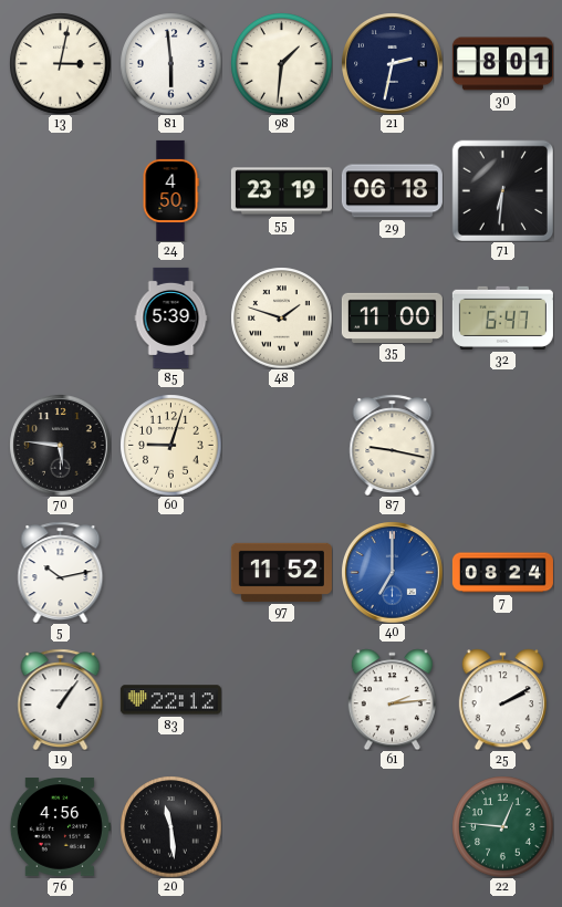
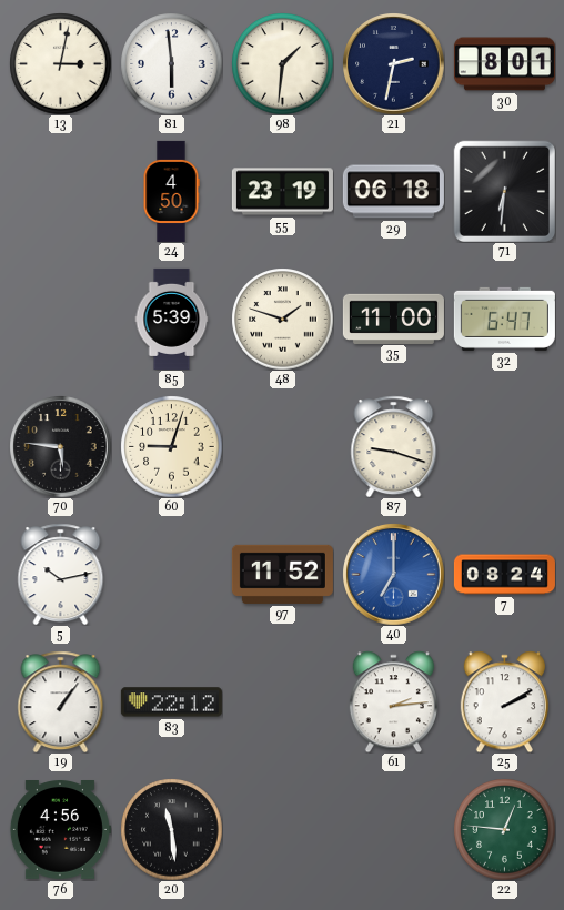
87: 9:17 -> 9:18
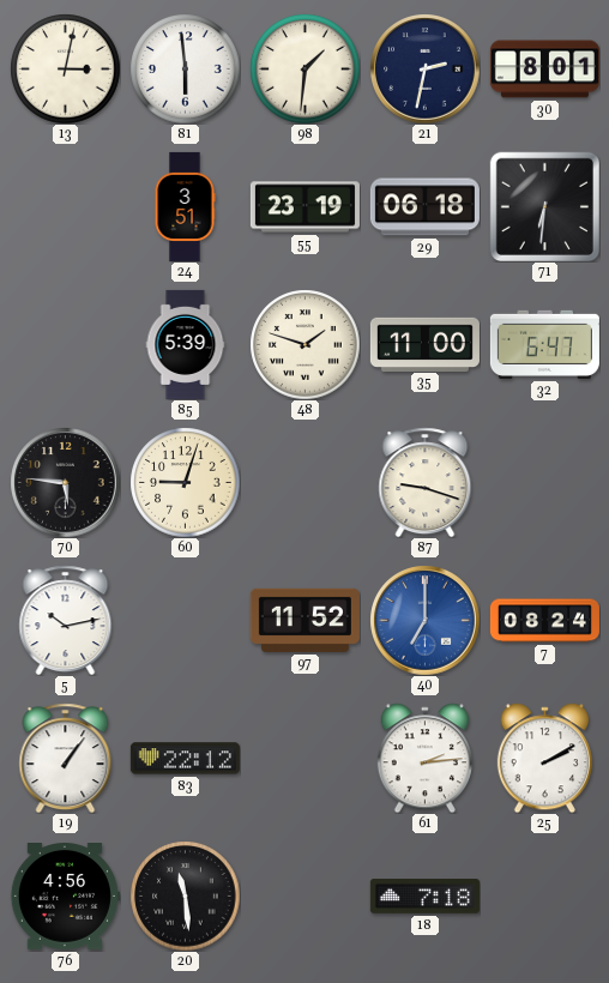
24: 4:50 -> 3:51
18: none -> 7:18
22: 12:46 -> none
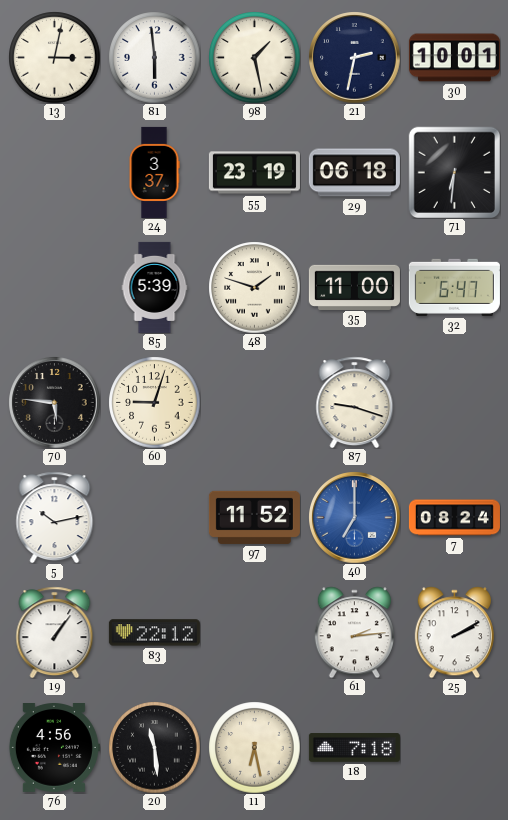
98: 1:31 -> 1:28
30: 8:01 -> 10:01
24: 3:51 -> 3:37
11: none -> 6:28
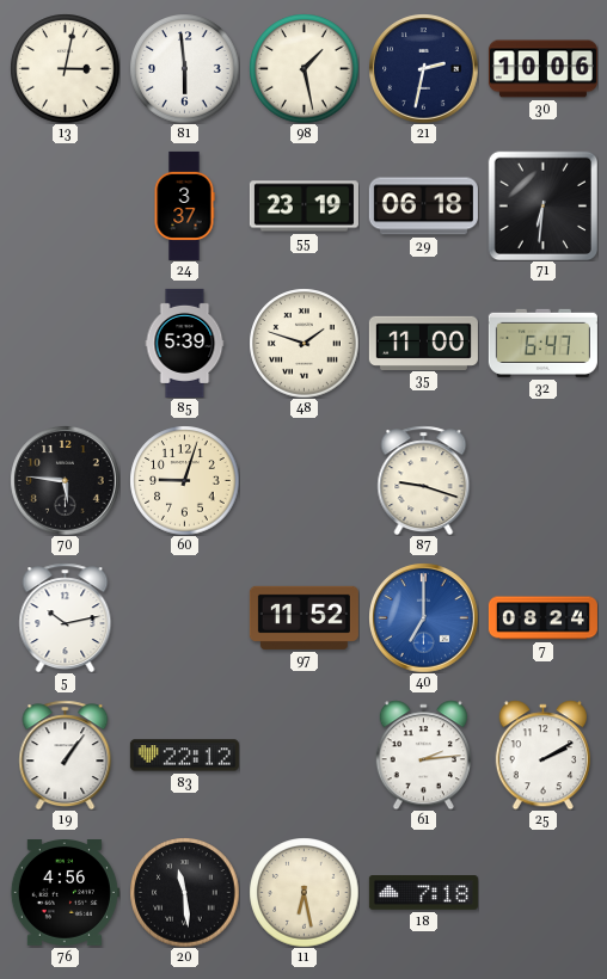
30: 10:01 -> 10:06
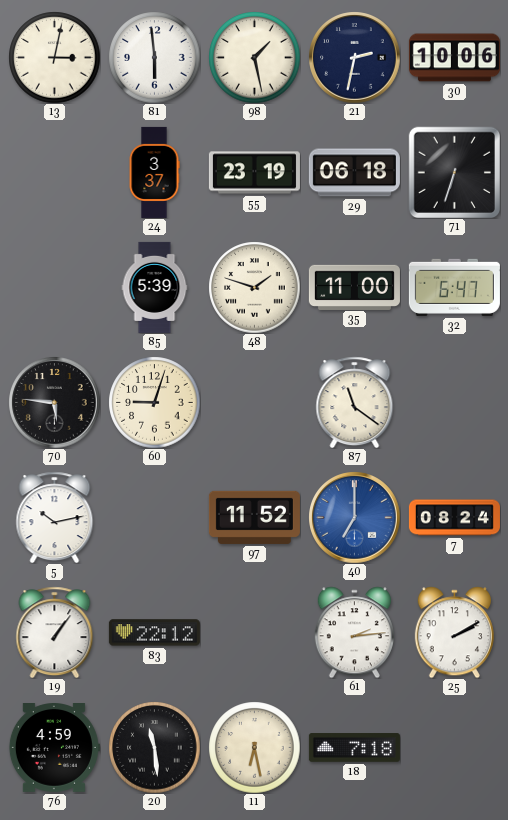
71: 6:31 -> 6:33
87: 9:18 -> 11:21
76: 4:56 -> 4:59
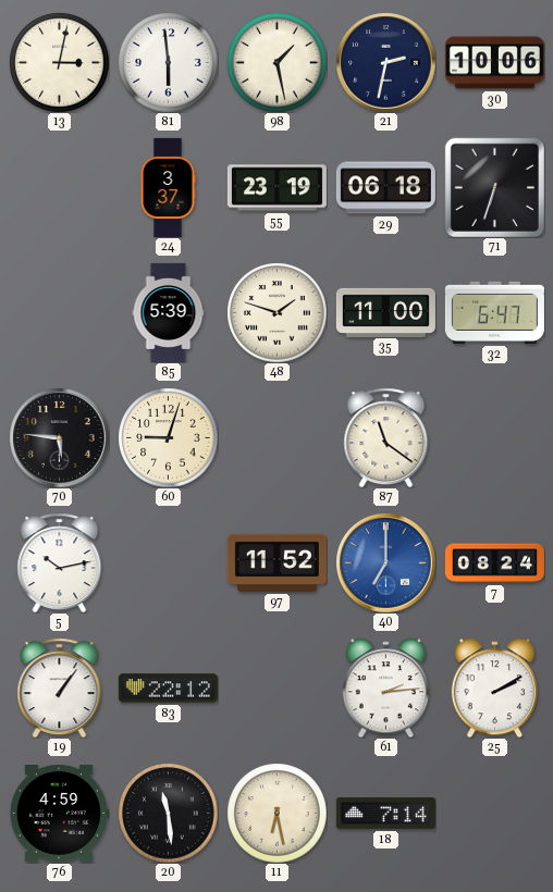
18: 7:18 -> 7:14
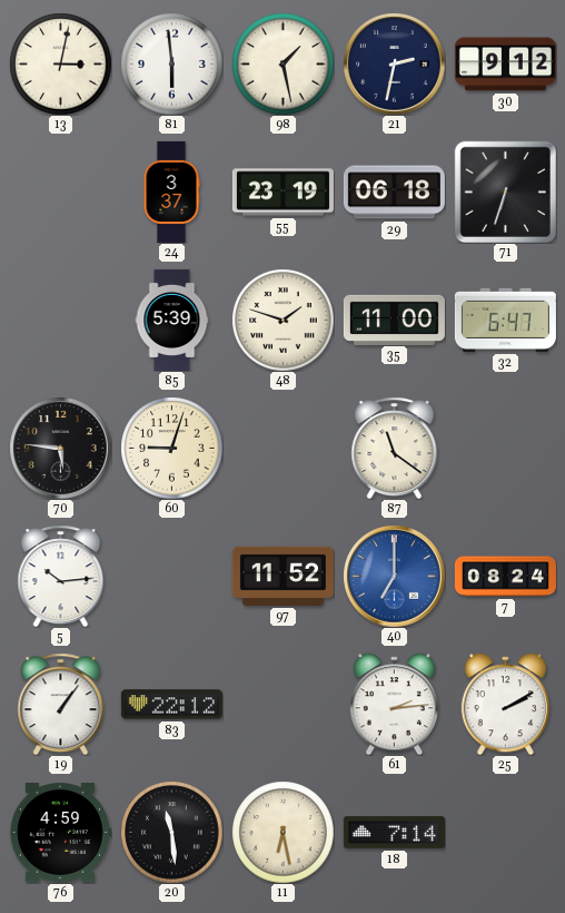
30: 10:06 -> 9:12
5: 10:13 -> 10:14
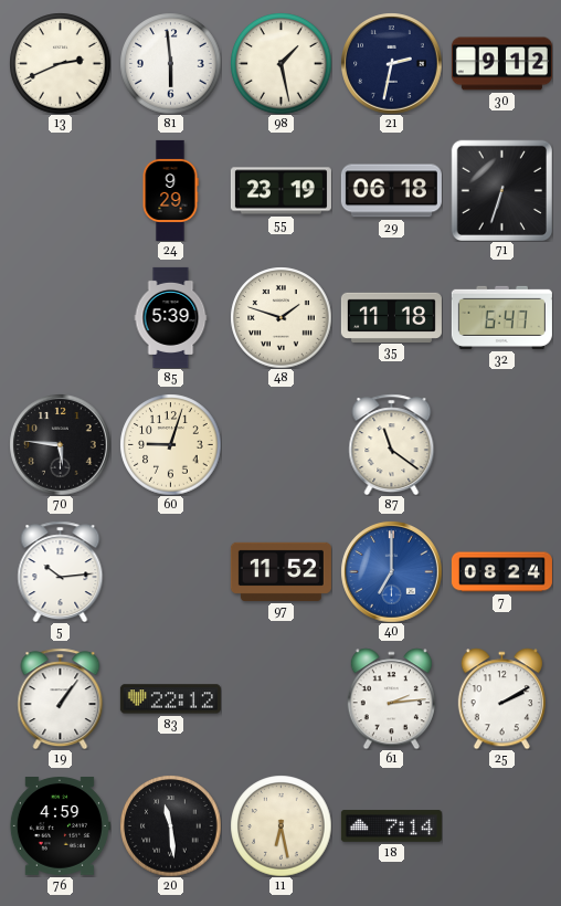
13: 3:02 -> 2:41
24: 3:37 -> 9:29
35: 11:00 -> 11:18
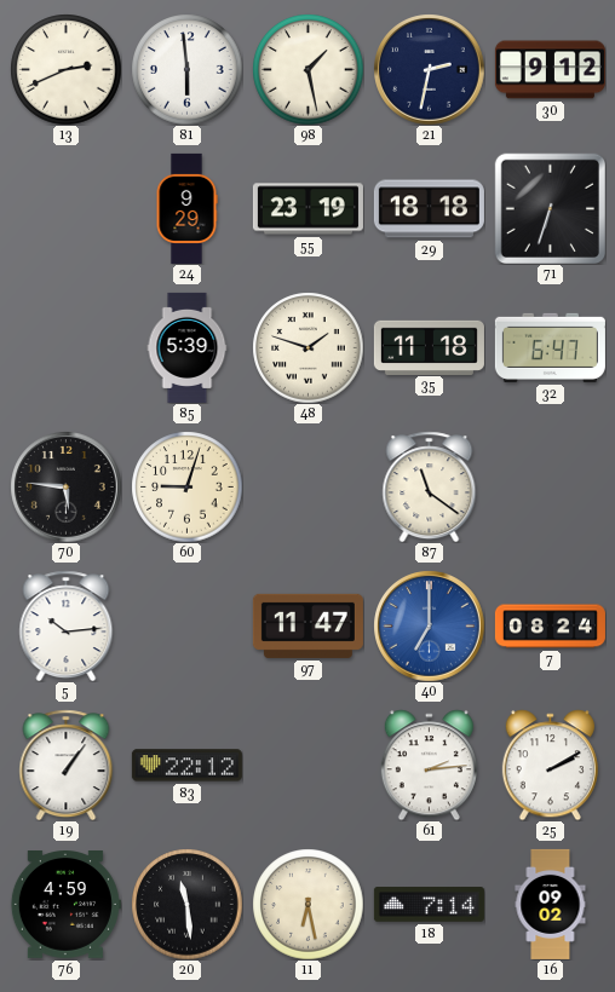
29: 06:18 -> 18:18
97: 11:52 -> 11:47
16: none -> 09:02
